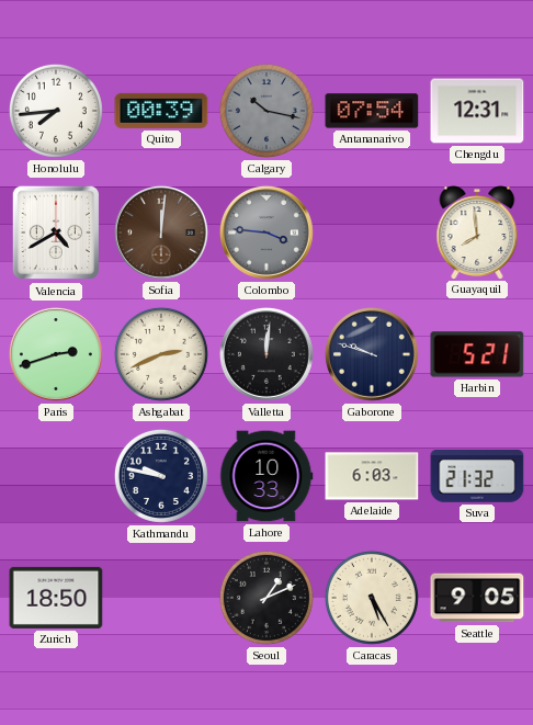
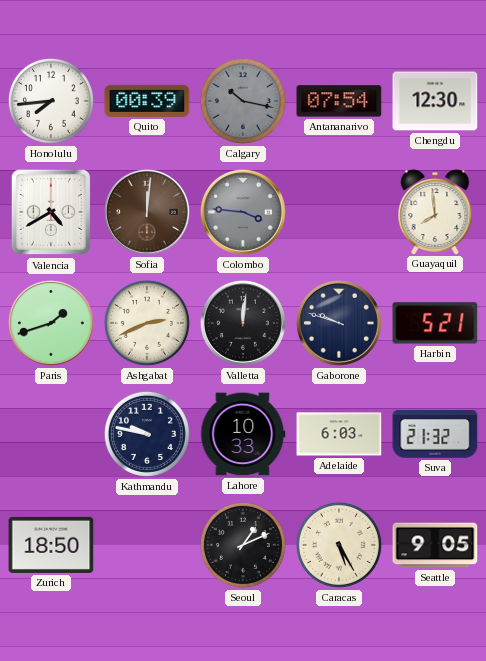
Chengdu: 12:31 -> 12:30
Paris: 2:42 -> 1:42
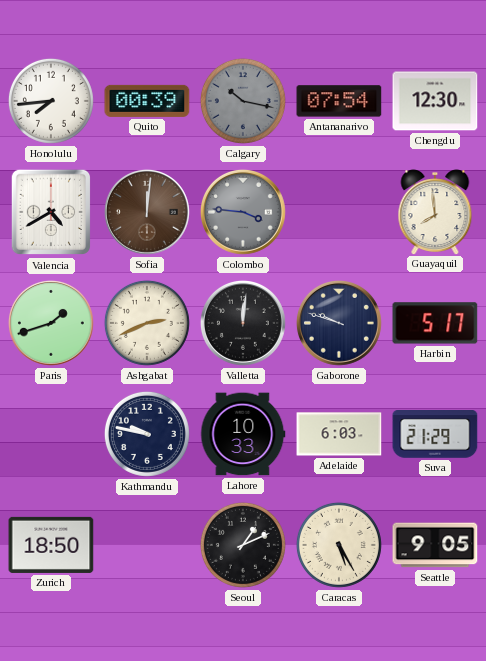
Harbin: 5:21 -> 5:17
Suva: 21:32 -> 21:29
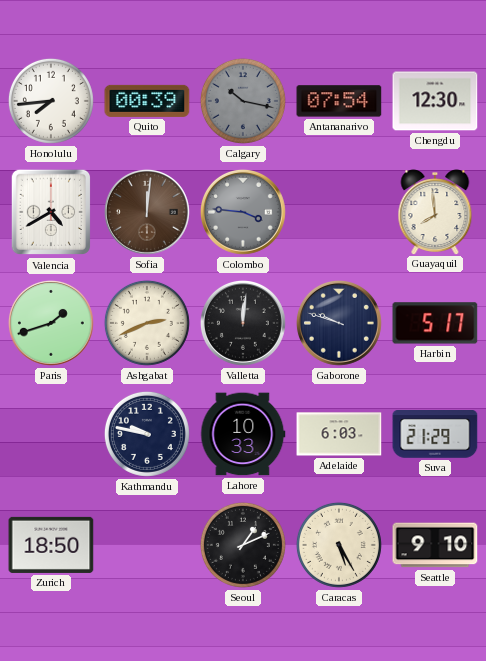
Seattle: 9:05 -> 9:10
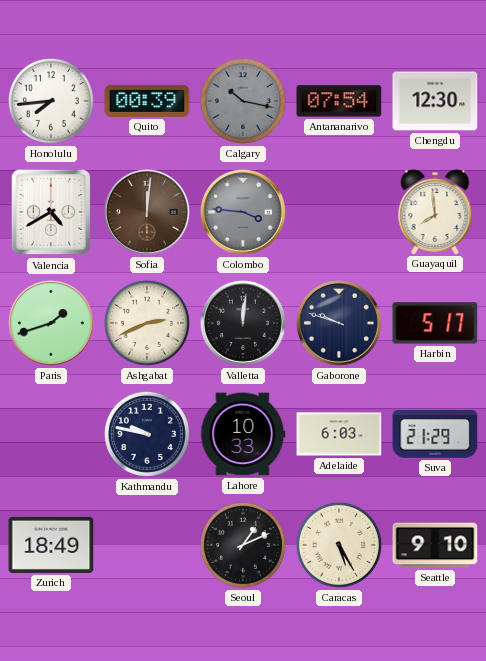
Zurich: 18:50 -> 18:49
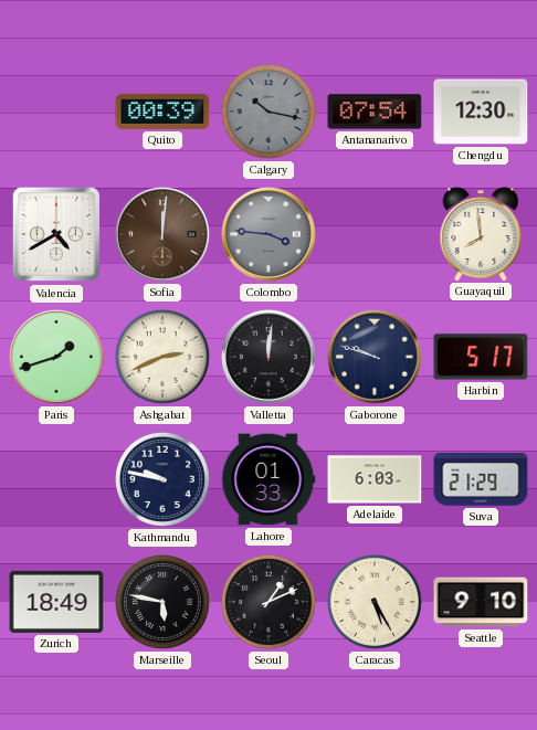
Honolulu: 7:44 -> none
Lahore: 10:33 -> 01:33
Marseille: none -> 5:47
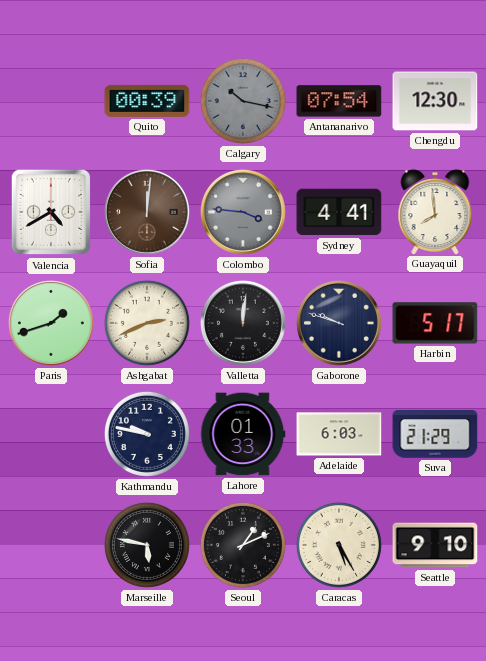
Sydney: none -> 4:41
Zurich: 18:49 -> none
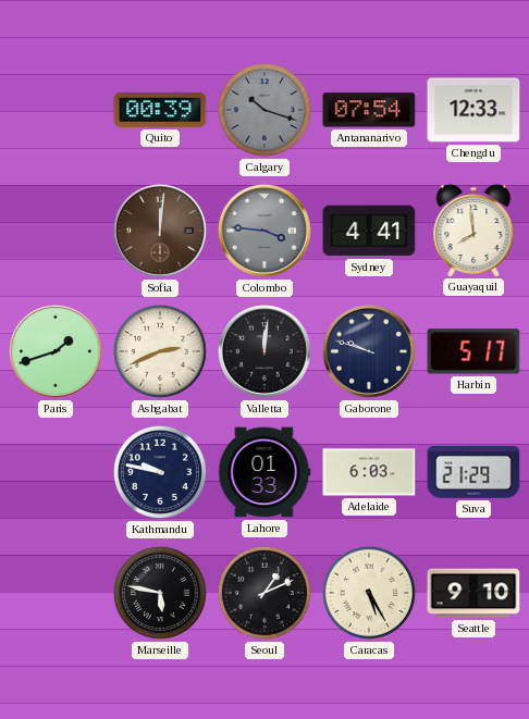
Calgary: 10:17 -> 10:18
Chengdu: 12:30 -> 12:33
Valencia: 4:40 -> none
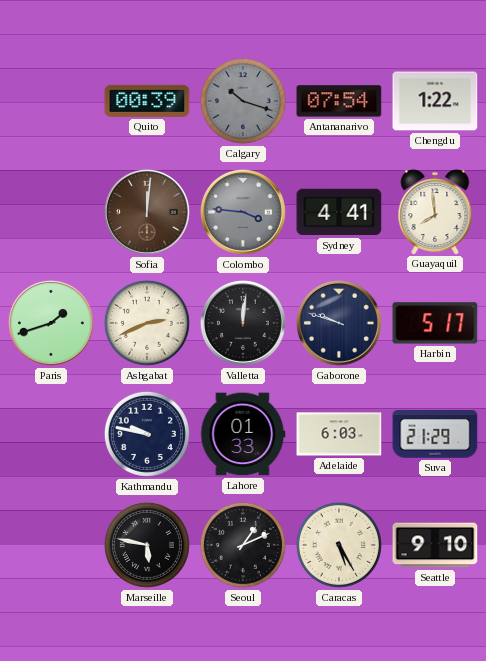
Chengdu: 12:33 -> 1:22
